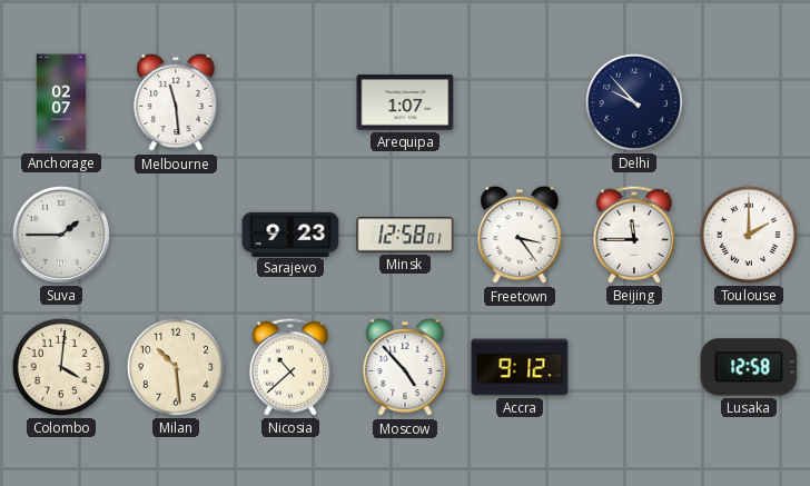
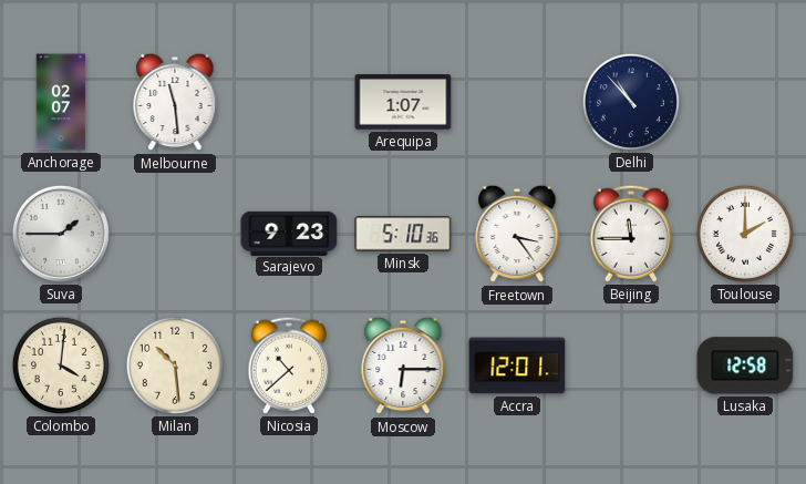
Delhi: 9:53 -> 10:53
Minsk: 12:58 -> 5:10
Moscow: 4:53 -> 6:15
Accra: 9:12 -> 12:01
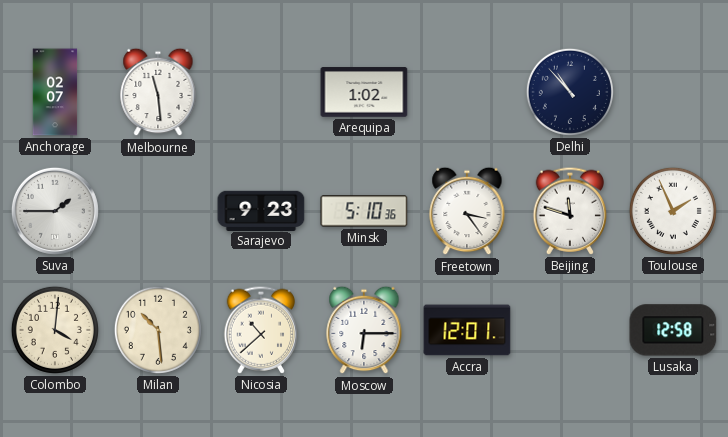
Arequipa: 1:07 -> 1:02
Beijing: 11:45 -> 11:48
Toulouse: 2:00 -> 1:56
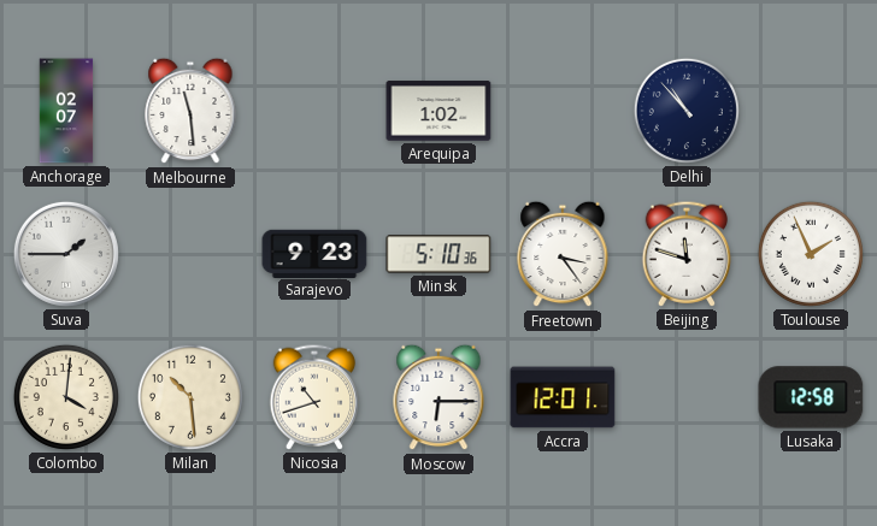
Nicosia: 10:38 -> 10:42
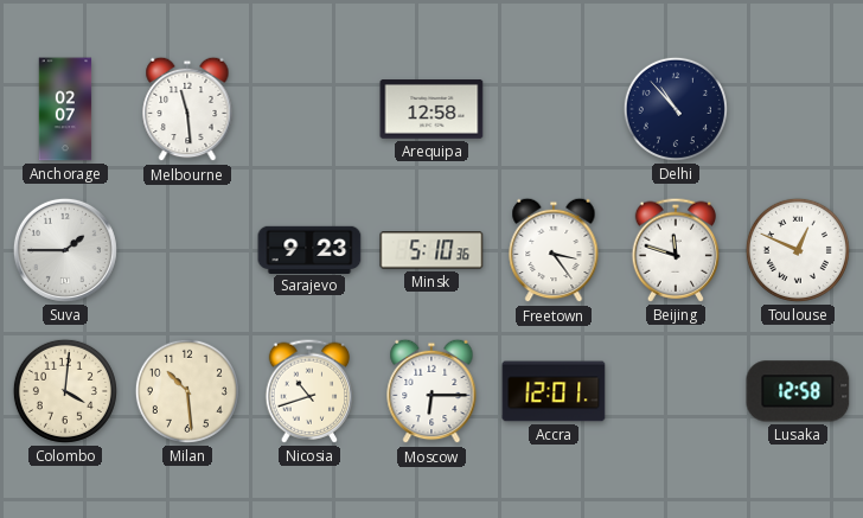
Arequipa: 1:02 -> 12:58
Toulouse: 1:56 -> 12:49
